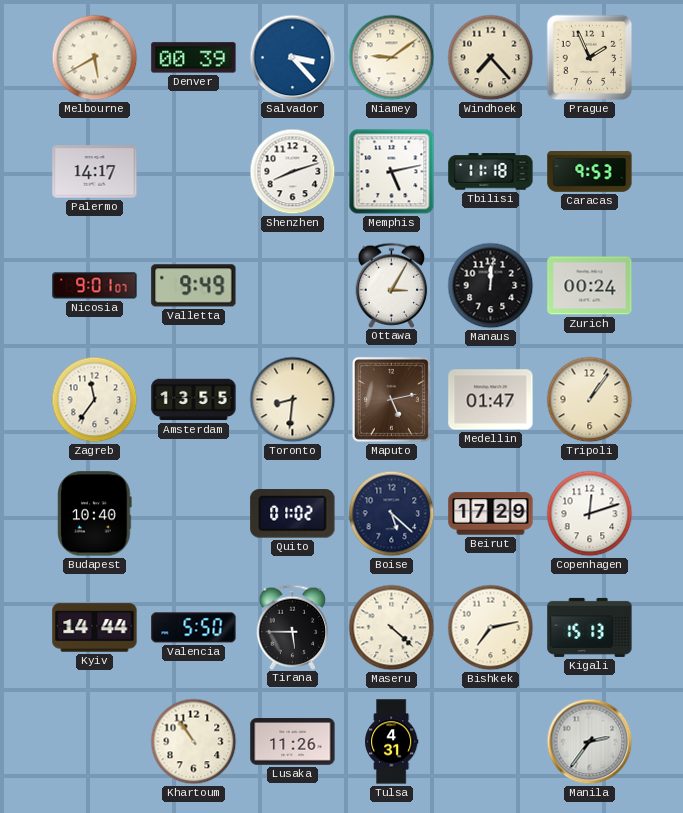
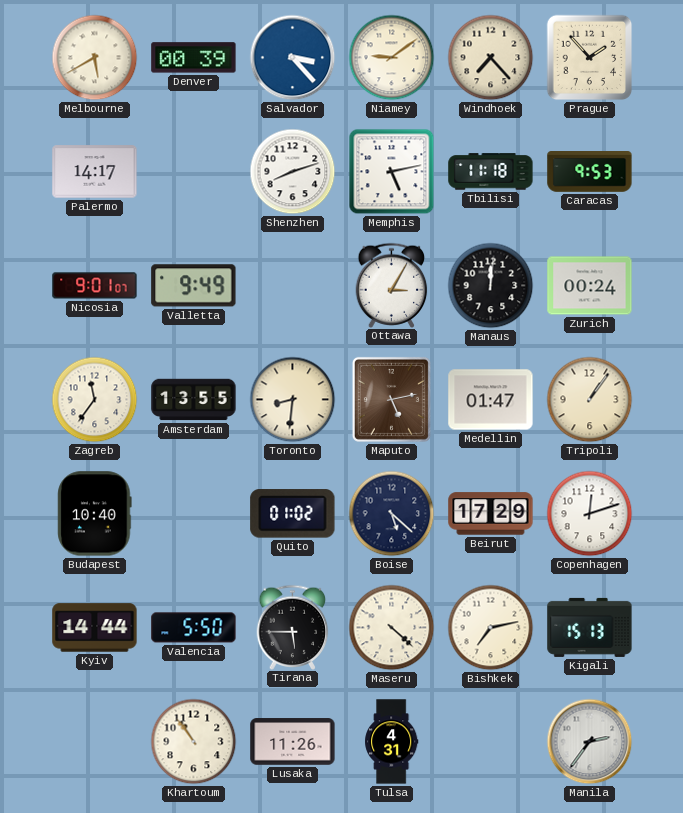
Prague: 1:56 -> 1:53
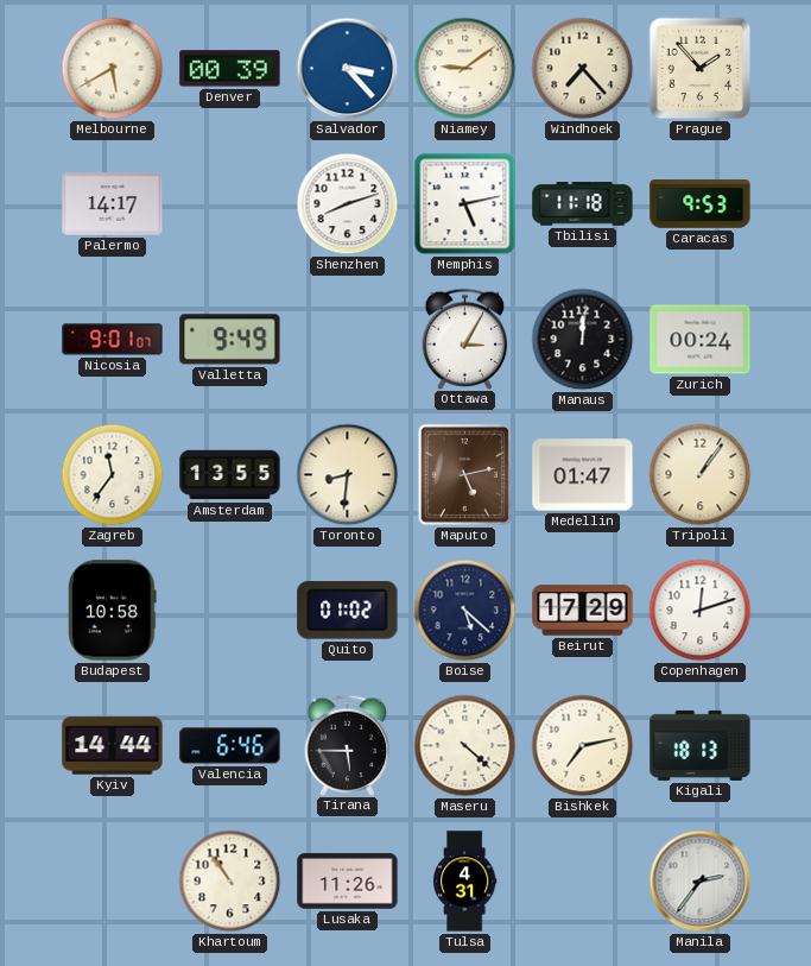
Budapest: 10:40 -> 10:58
Valencia: 5:50 -> 6:46
Kigali: 15:13 -> 18:13
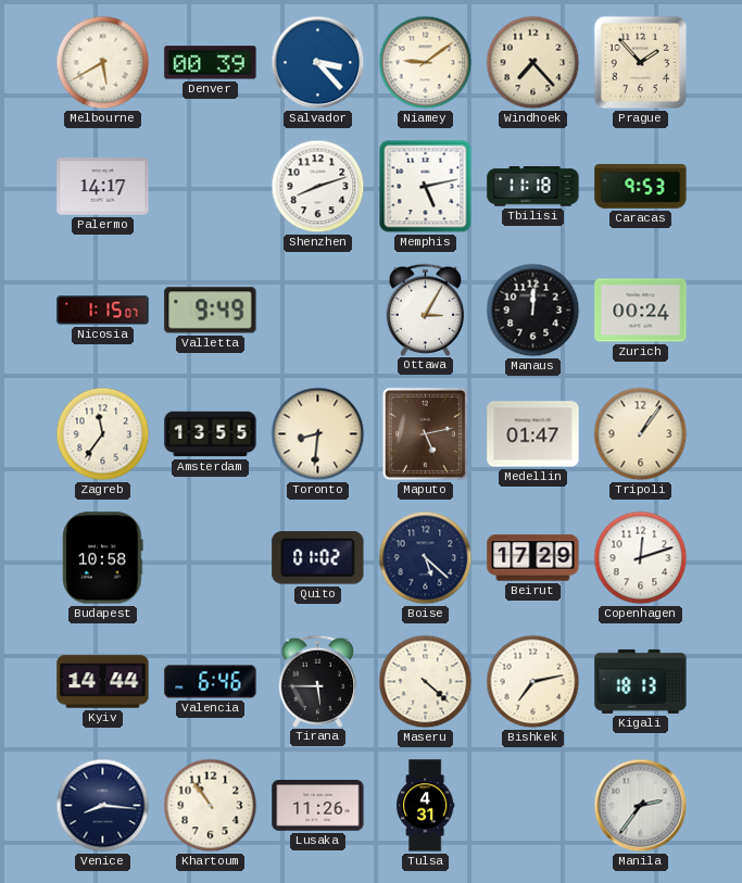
Nicosia: 9:01 -> 1:15
Venice: none -> 8:16
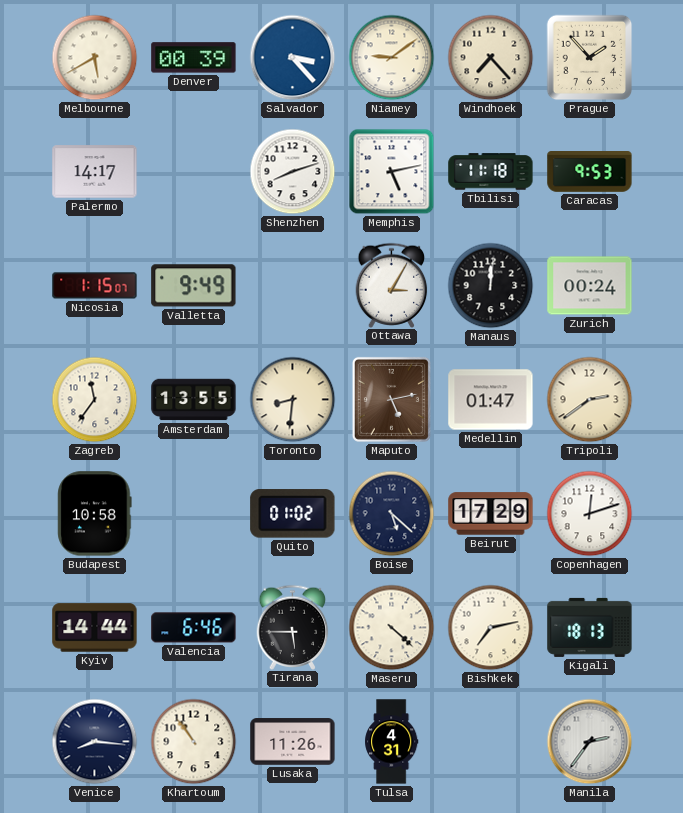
Tripoli: 1:06 -> 2:39
